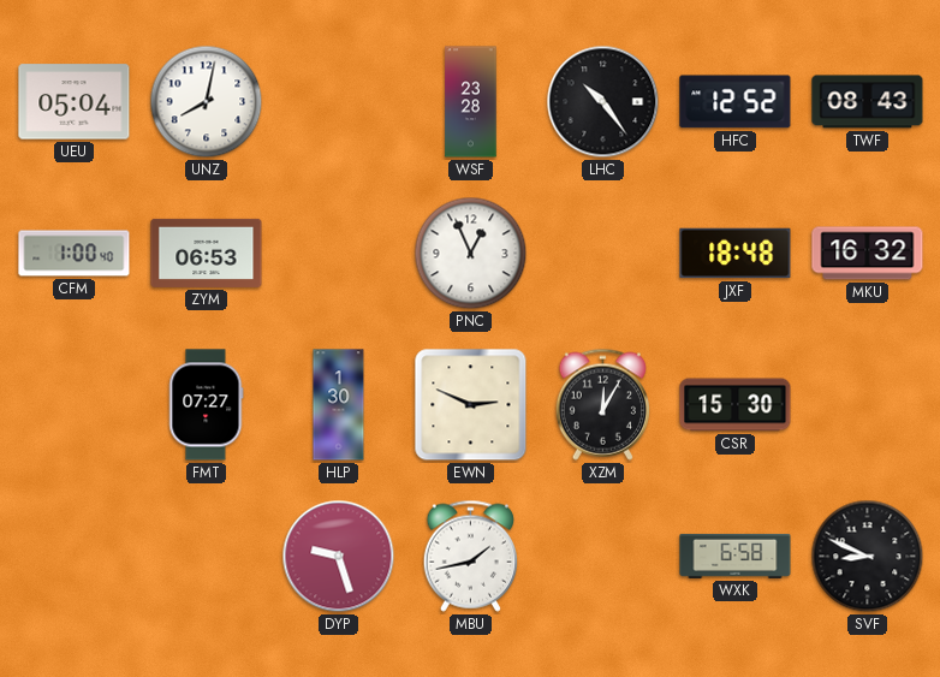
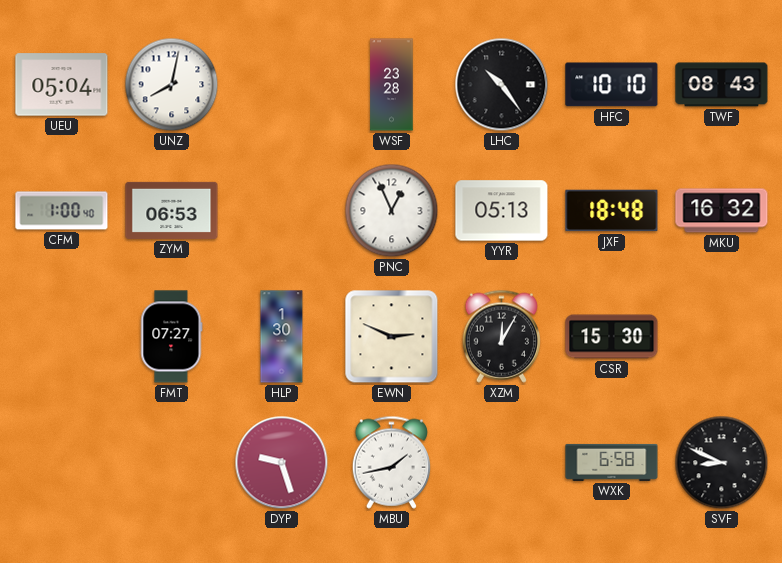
HFC: 12:52 -> 10:10
YYR: none -> 05:13
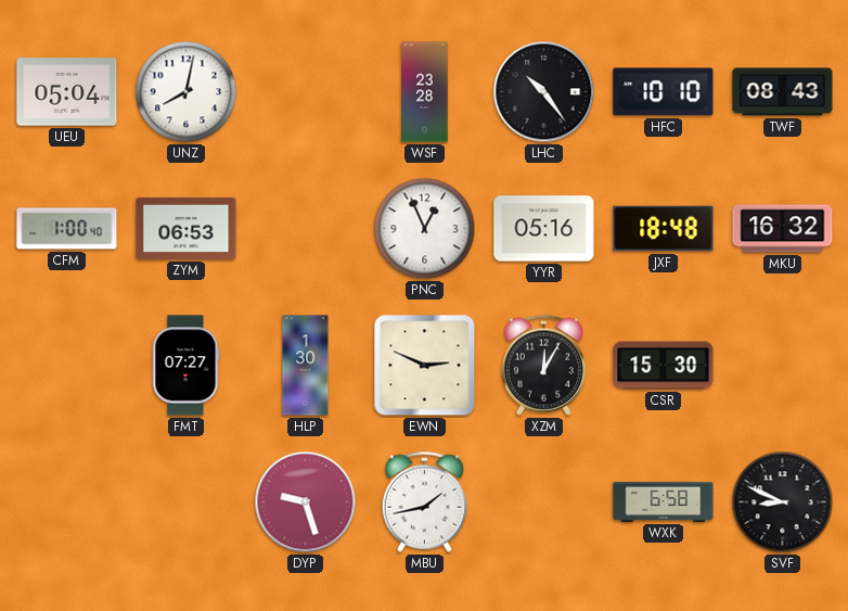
YYR: 05:13 -> 05:16
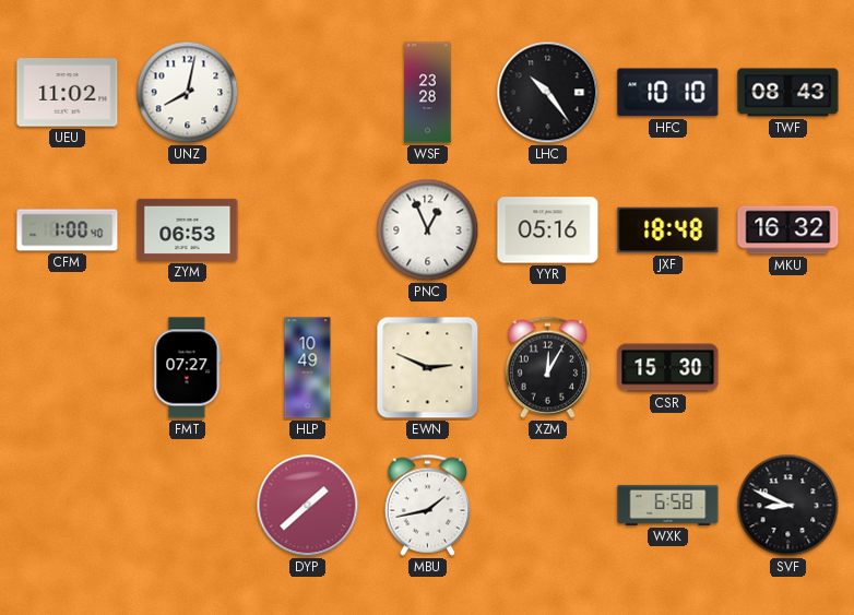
UEU: 05:04 -> 11:02
HLP: 1:30 -> 10:49
DYP: 9:27 -> 1:38
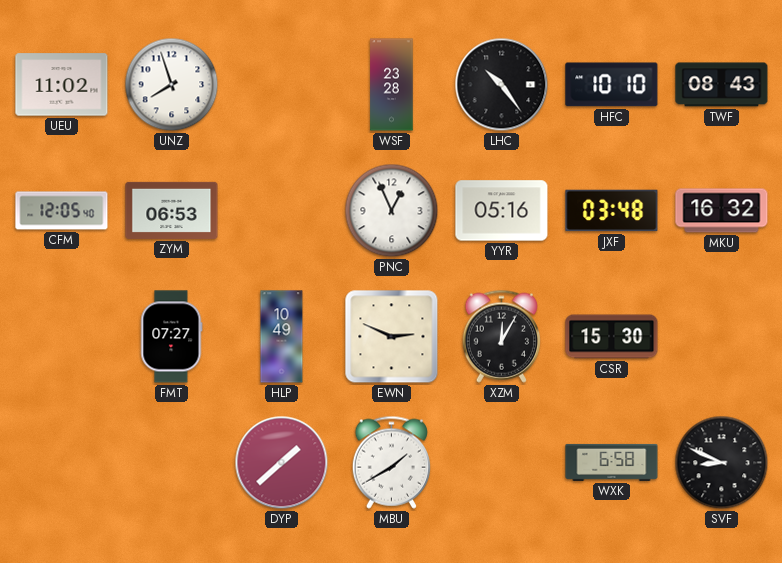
UNZ: 8:02 -> 7:57
CFM: 1:00 -> 12:05
JXF: 18:48 -> 03:48
MBU: 1:43 -> 1:40
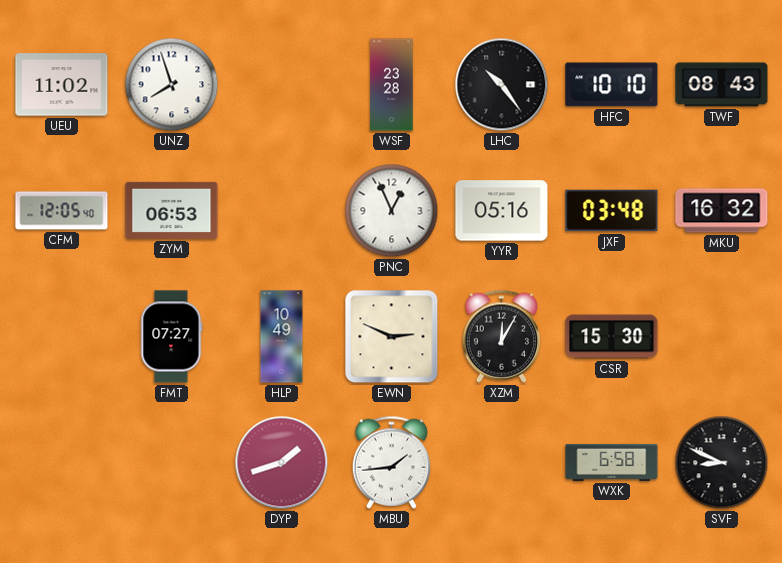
DYP: 1:38 -> 1:42
MBU: 1:40 -> 1:44
